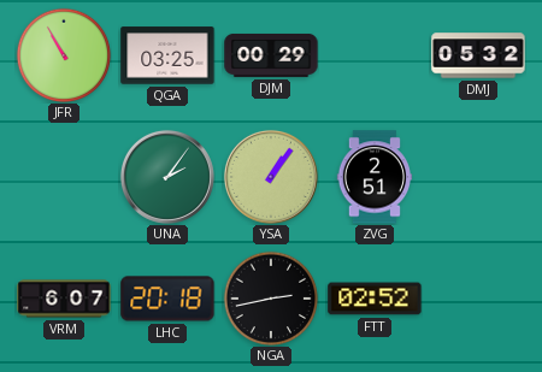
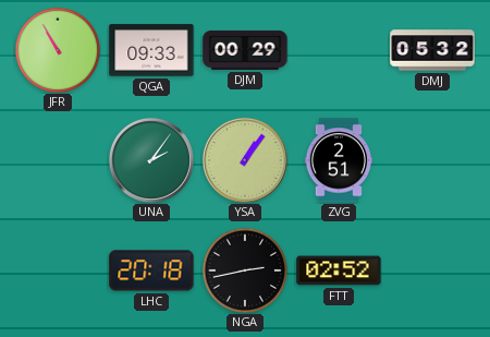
QGA: 03:25 -> 09:33
VRM: 6:07 -> none
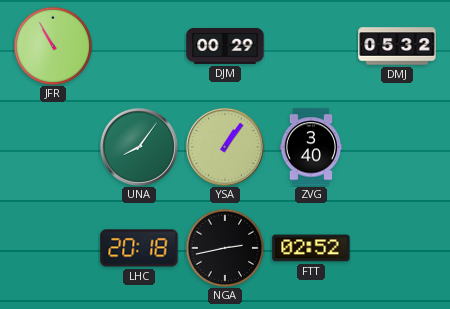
QGA: 09:33 -> none
UNA: 2:06 -> 8:06
ZVG: 2:51 -> 3:40
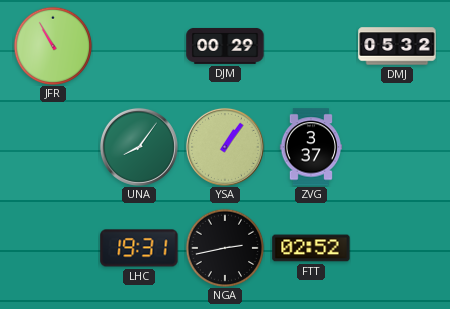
ZVG: 3:40 -> 3:37
LHC: 20:18 -> 19:31
